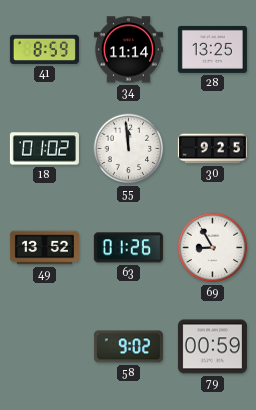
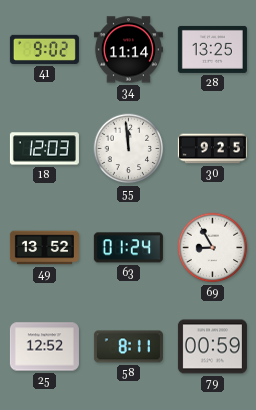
41: 8:59 -> 9:02
18: 01:02 -> 12:03
63: 01:26 -> 01:24
25: none -> 12:52
58: 9:02 -> 8:11
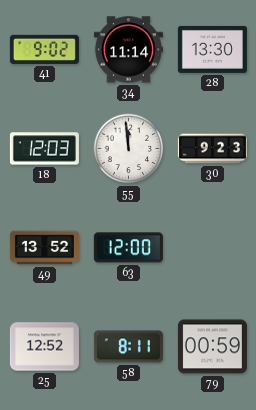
28: 13:25 -> 13:30
30: 9:25 -> 9:23
63: 01:24 -> 12:00
69: 8:55 -> none
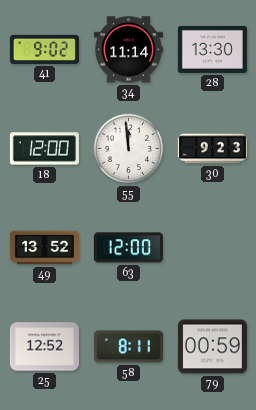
18: 12:03 -> 12:00
